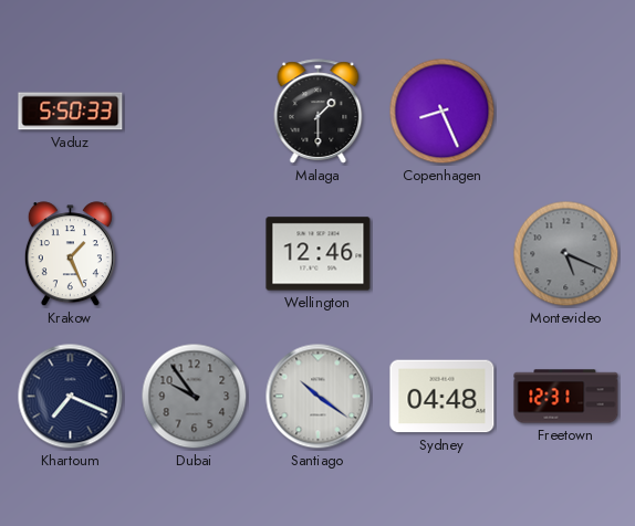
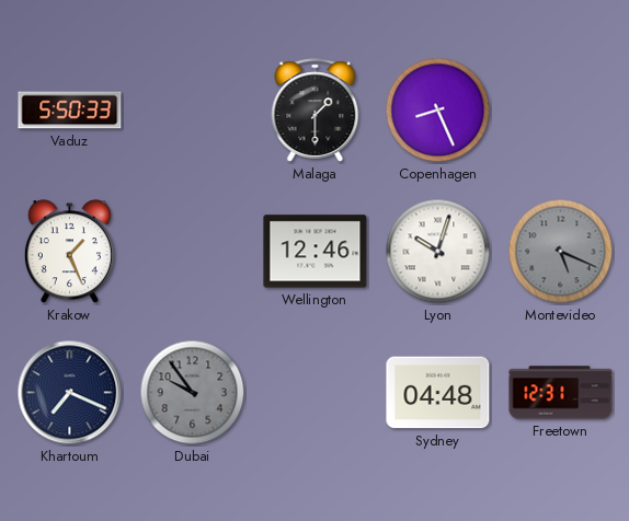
Lyon: none -> 10:03
Santiago: 10:21 -> none
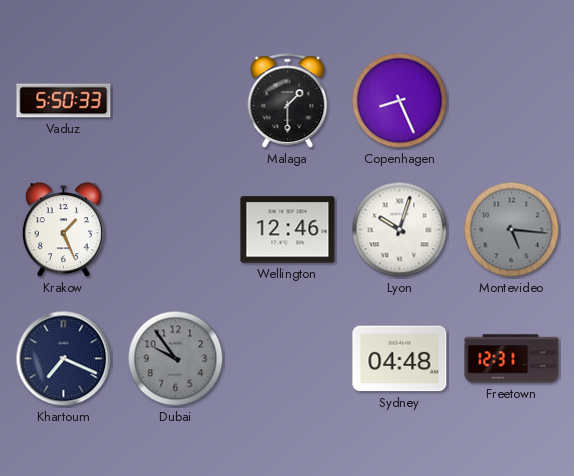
Montevideo: 5:19 -> 5:16
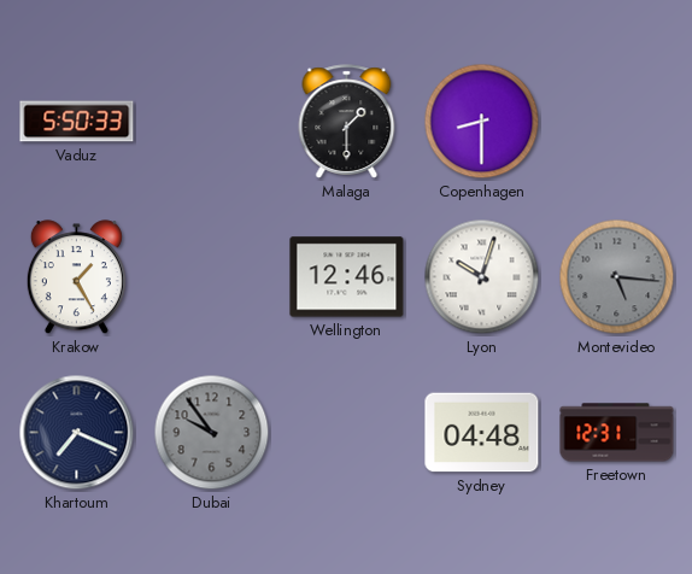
Copenhagen: 8:26 -> 8:30
Krakow: 1:26 -> 1:25
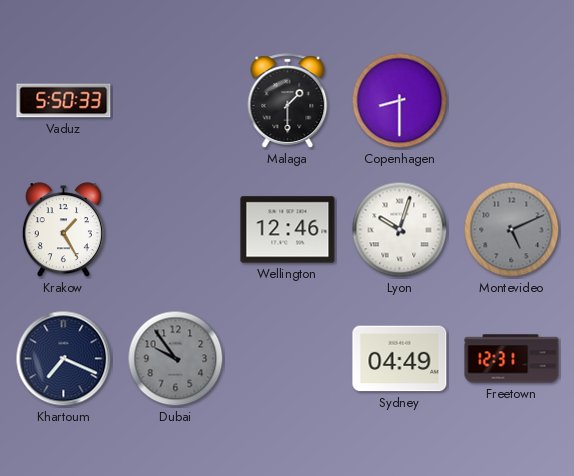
Montevideo: 5:16 -> 5:11
Sydney: 04:48 -> 04:49
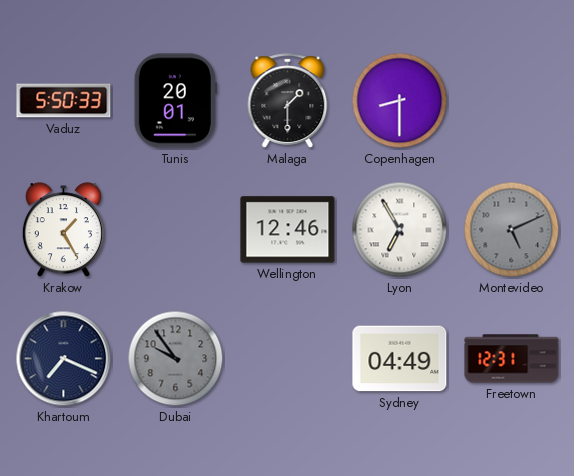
Tunis: none -> 20:01
Lyon: 10:03 -> 6:55
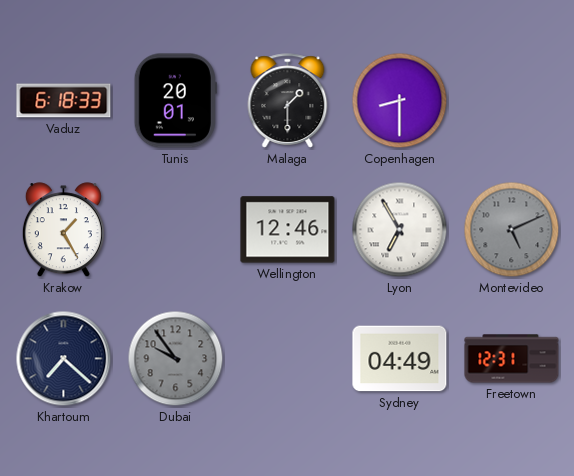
Vaduz: 5:50 -> 6:18
Khartoum: 7:19 -> 7:22
